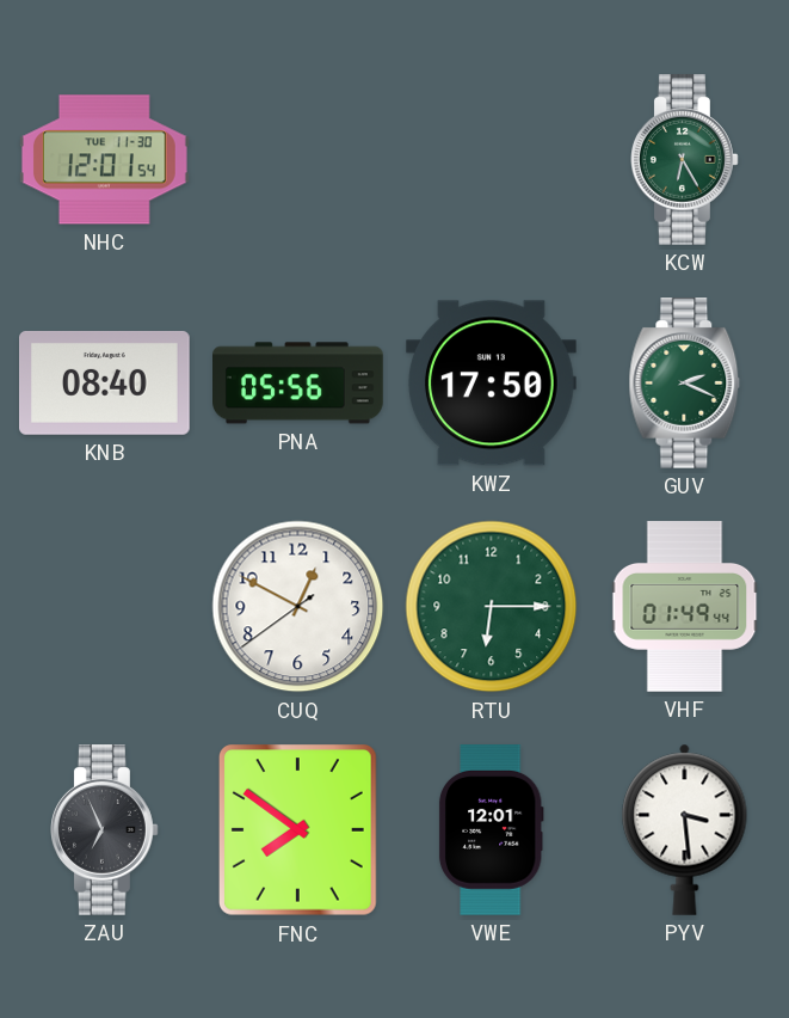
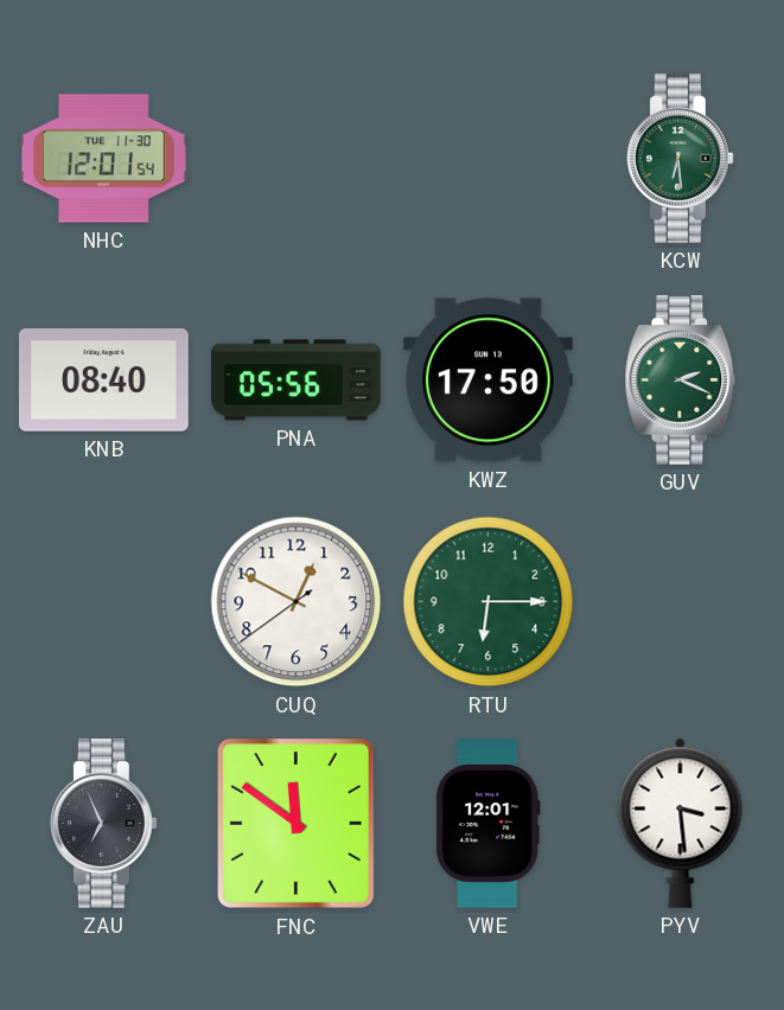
KCW: 6:25 -> 6:29
VHF: 01:49 -> none
FNC: 7:51 -> 11:51
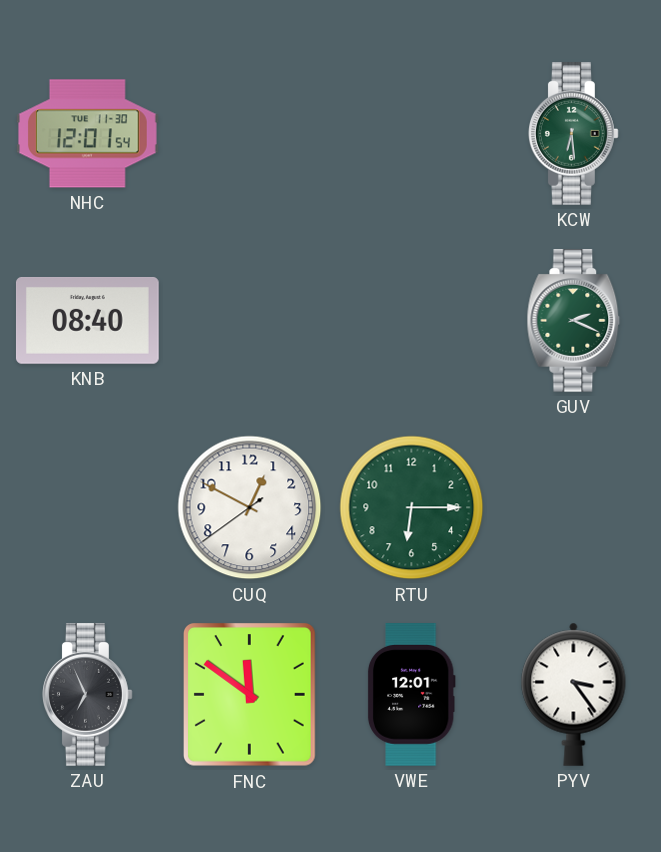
PNA: 05:56 -> none
KWZ: 17:50 -> none
PYV: 3:29 -> 3:24
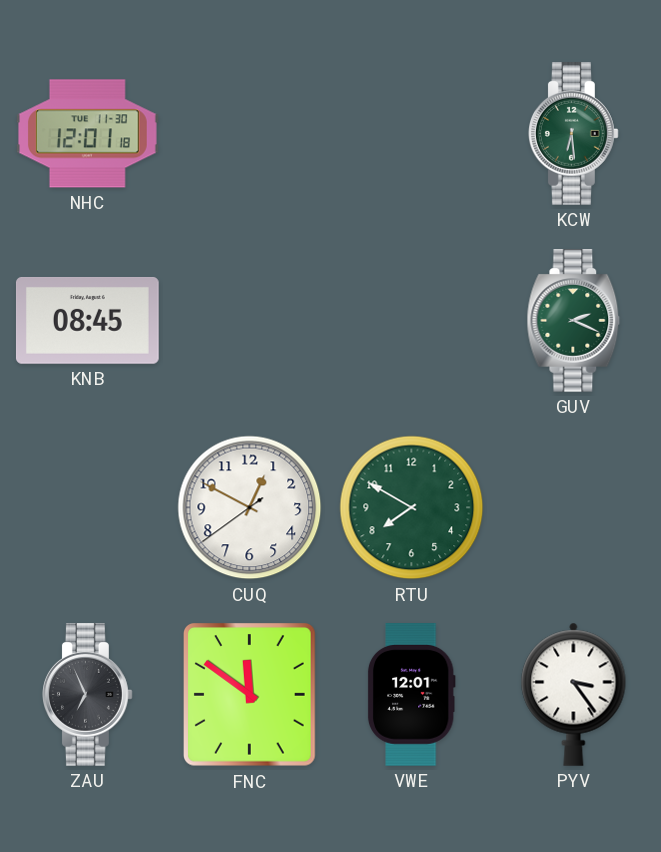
NHC: 12:01:54 -> 12:01:18
KNB: 08:40 -> 08:45
RTU: 6:15 -> 7:50
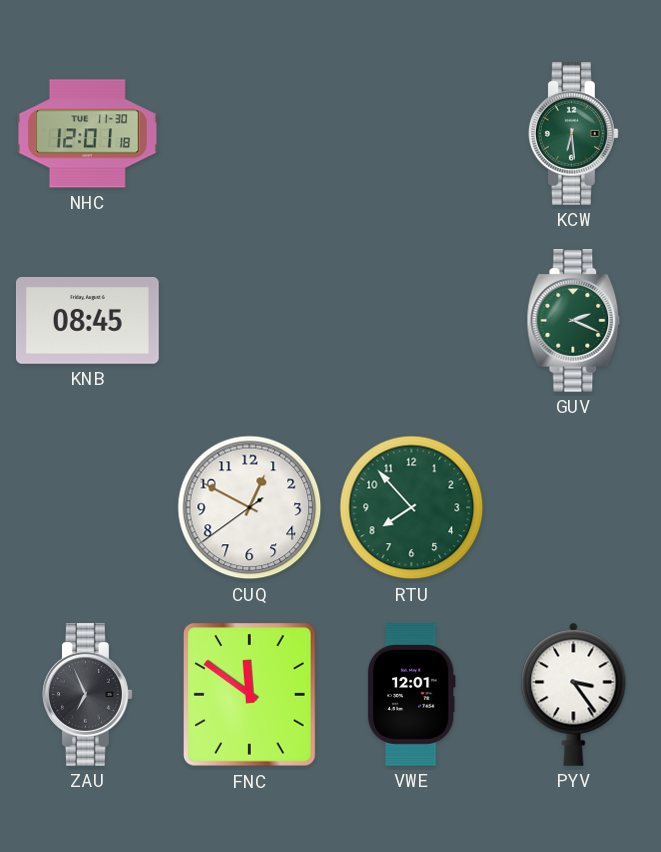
RTU: 7:50 -> 7:53
